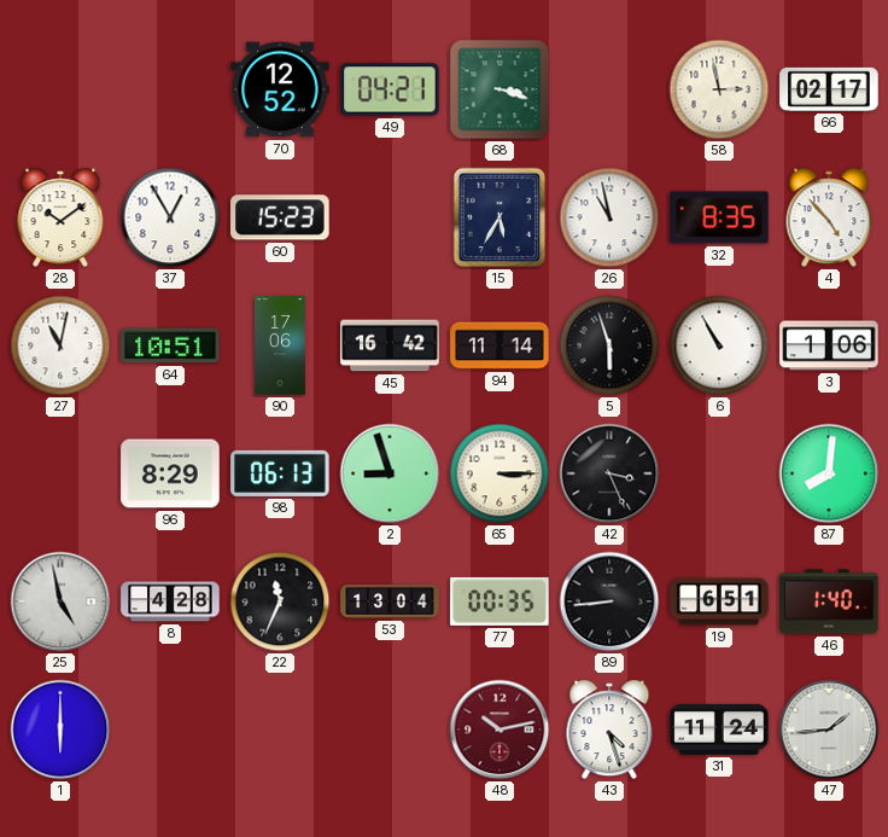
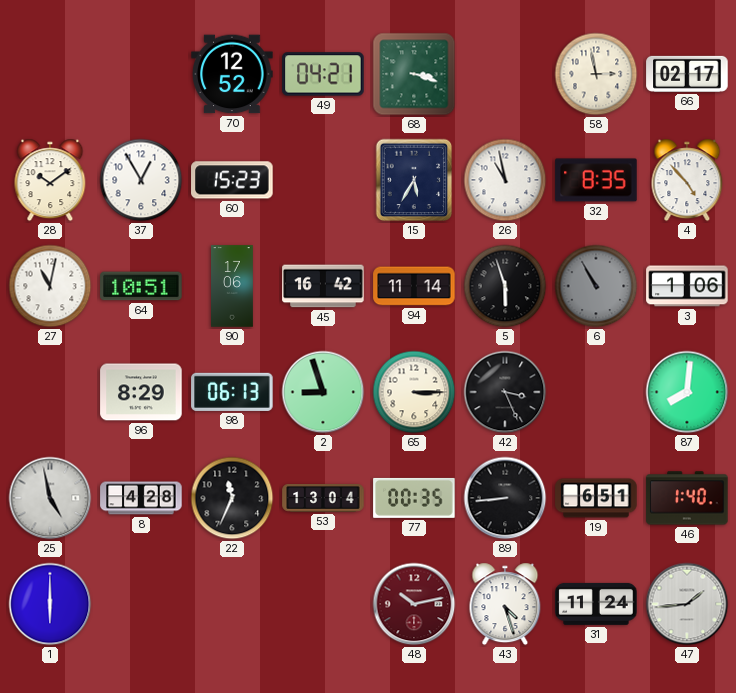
6 dial: white -> grey
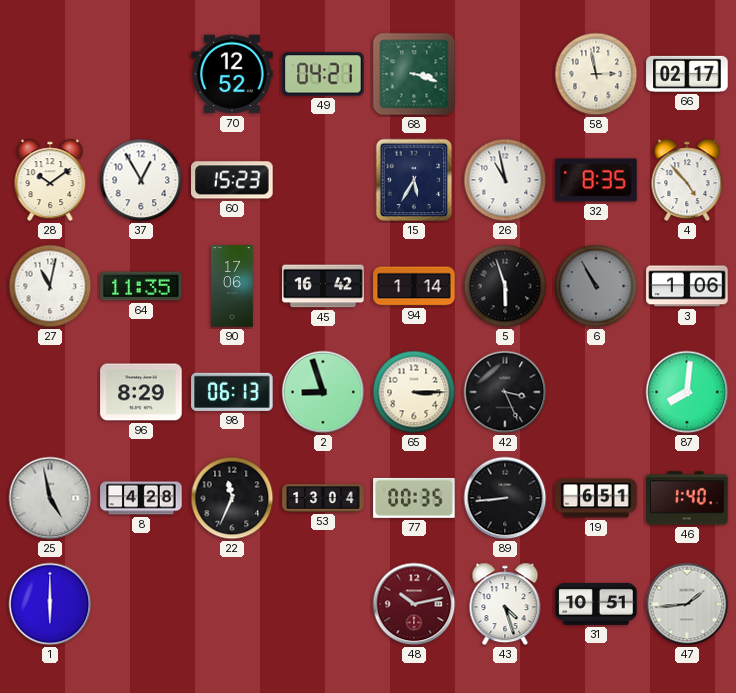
64: 10:51 -> 11:35
94: 11:14 -> 1:14
31: 11:24 -> 10:51
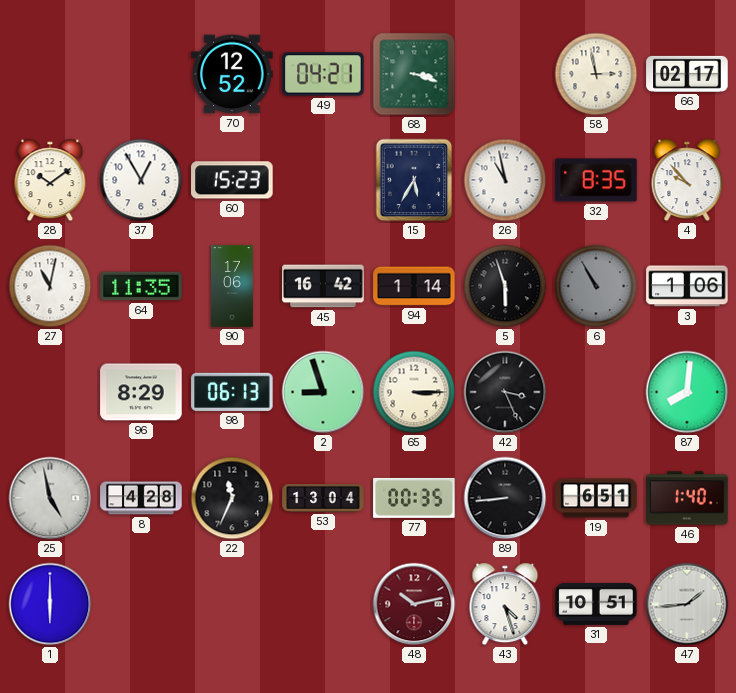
4: 4:53 -> 9:53
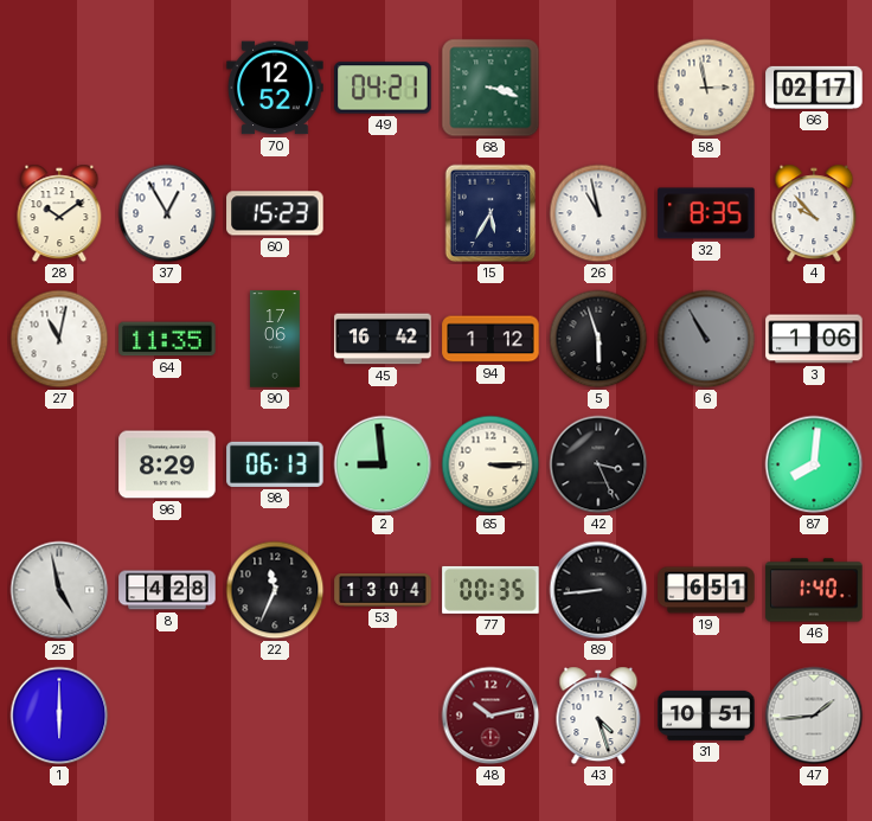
94: 1:14 -> 1:12
2: 8:57 -> 8:59
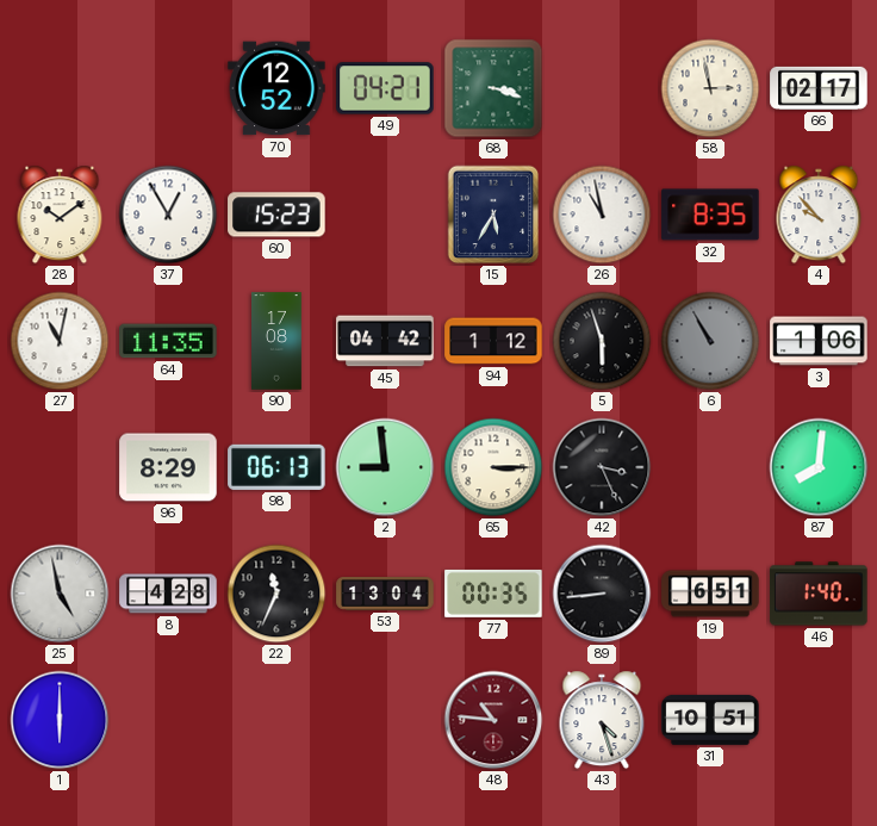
90: 17:06 -> 17:08
45: 16:42 -> 04:42
48: 10:13 -> 10:46
47: 1:44 -> none
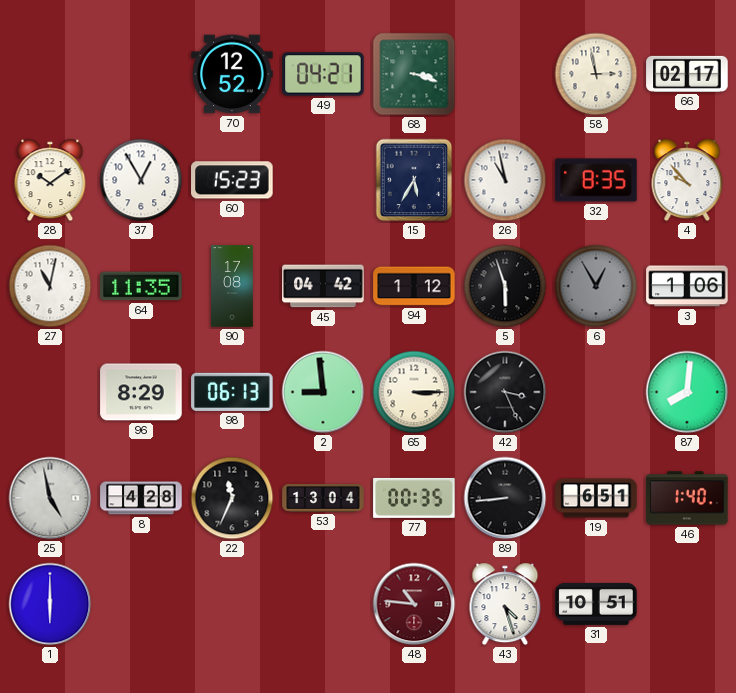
6: 10:55 -> 12:55
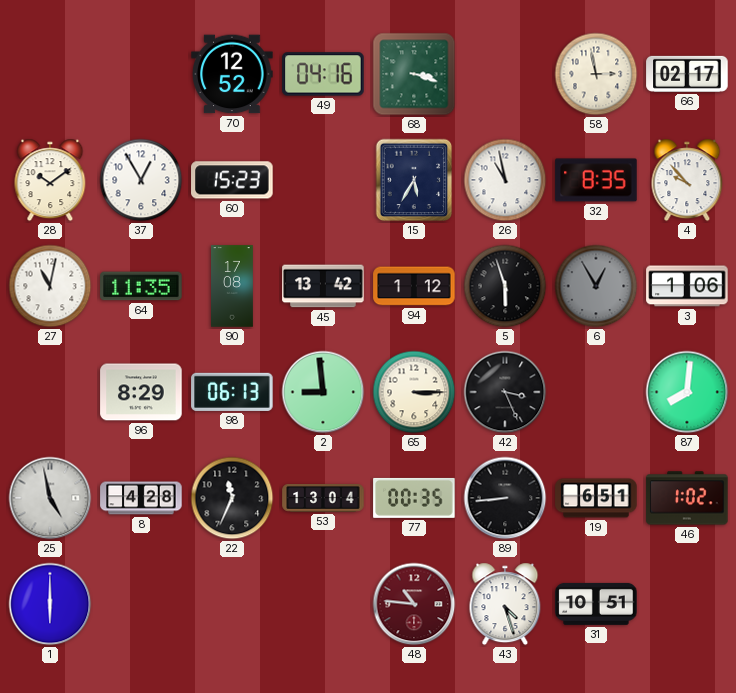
49: 04:21 -> 04:16
45: 04:42 -> 13:42
46: 1:40 -> 1:02
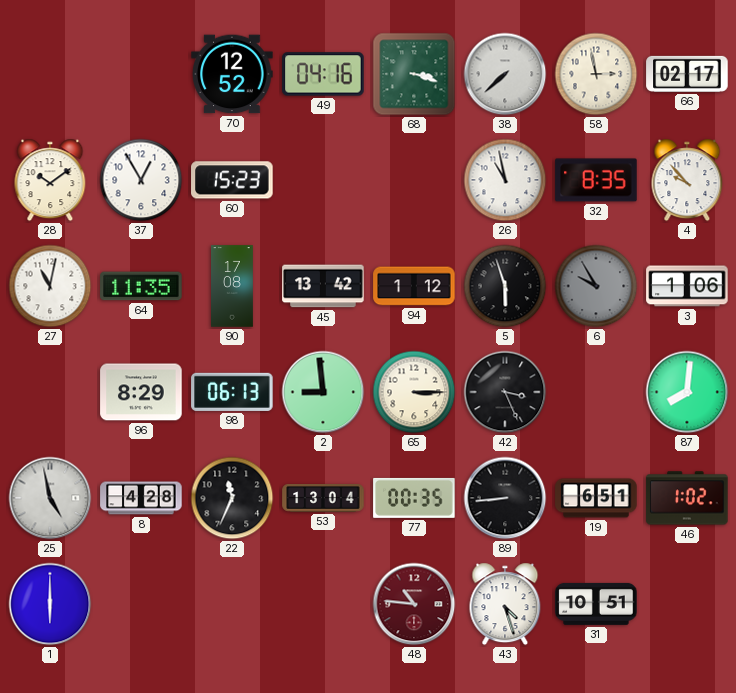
38: none -> 7:38
15: 5:35 -> none
6: 12:55 -> 9:55
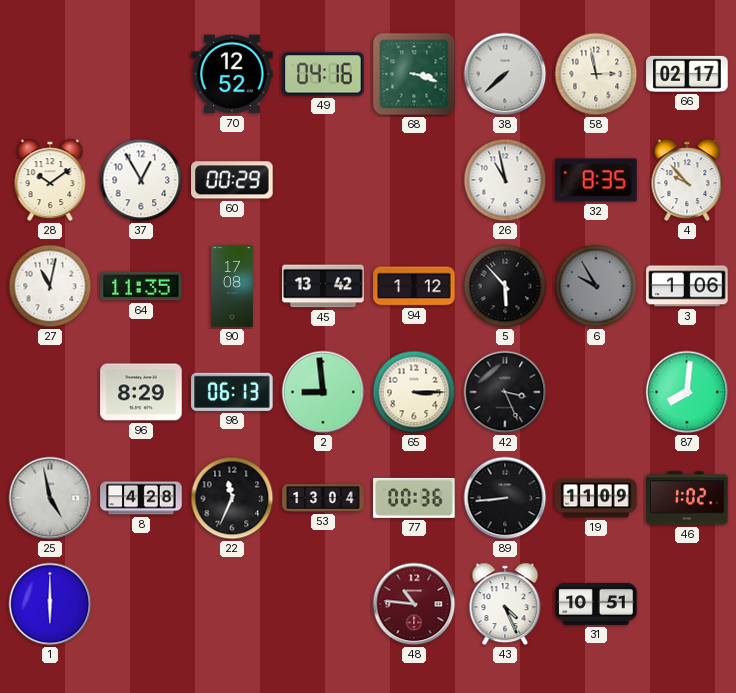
60: 15:23 -> 00:29
5: 5:57 -> 5:53
77: 00:35 -> 00:36
19: 6:51 -> 11:09
43: 4:27 -> 4:26
